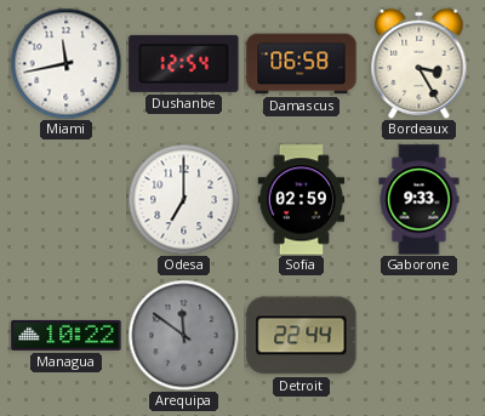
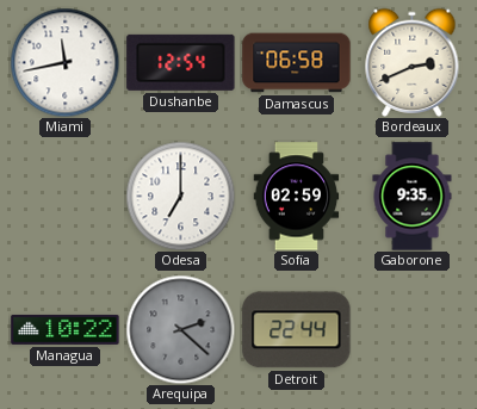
Bordeaux: 3:25 -> 2:41
Gaborone: 9:33 -> 9:35
Arequipa: 11:51 -> 2:22
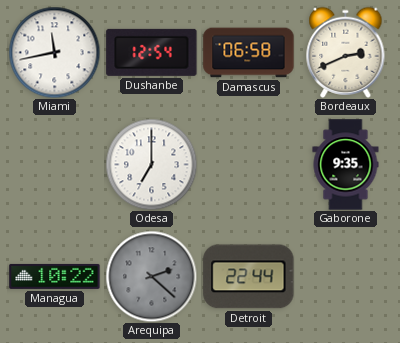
Sofia: 02:59 -> none
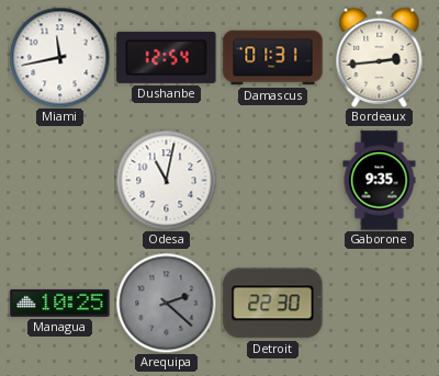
Damascus: 06:58 -> 01:31
Bordeaux: 2:41 -> 2:44
Odesa: 7:00 -> 11:02
Managua: 10:22 -> 10:25
Detroit: 22:44 -> 22:30
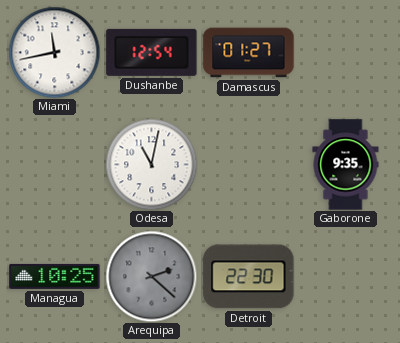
Damascus: 01:31 -> 01:27
Bordeaux: 2:44 -> none
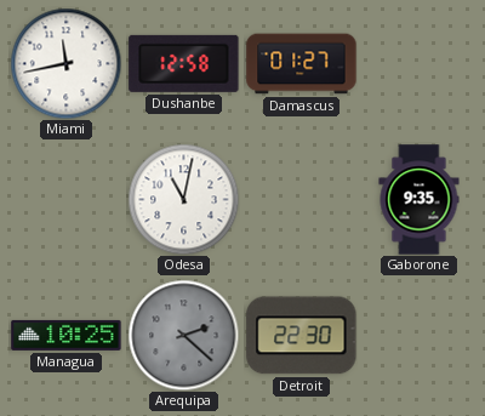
Dushanbe: 12:54 -> 12:58
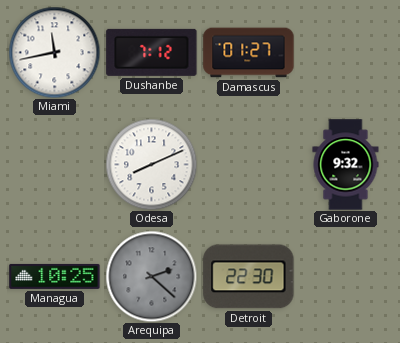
Dushanbe: 12:58 -> 7:12
Odesa: 11:02 -> 8:11
Gaborone: 9:35 -> 9:32
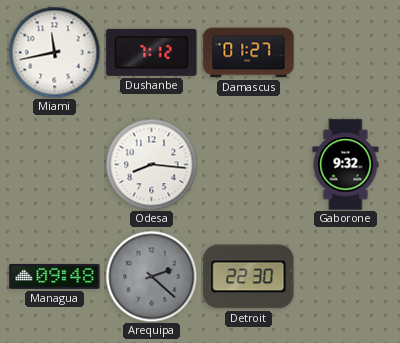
Odesa: 8:11 -> 8:16
Managua: 10:25 -> 09:48
